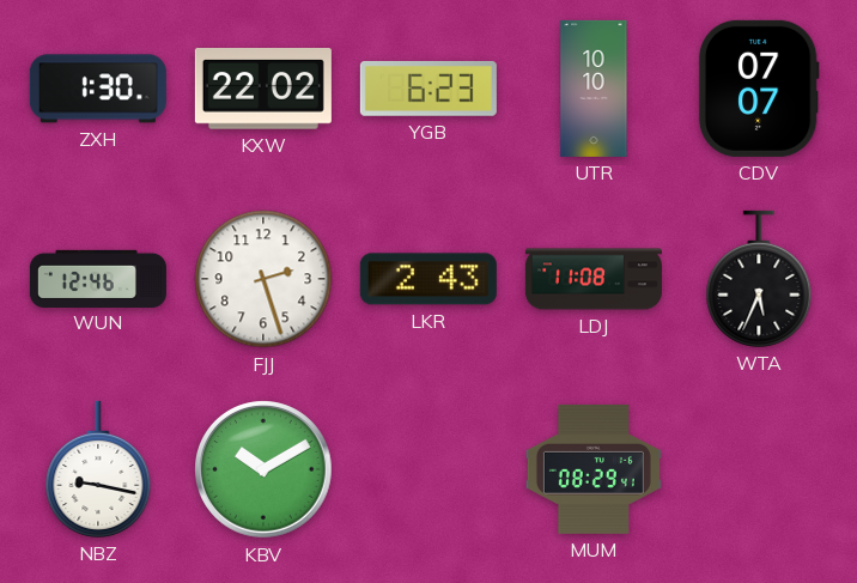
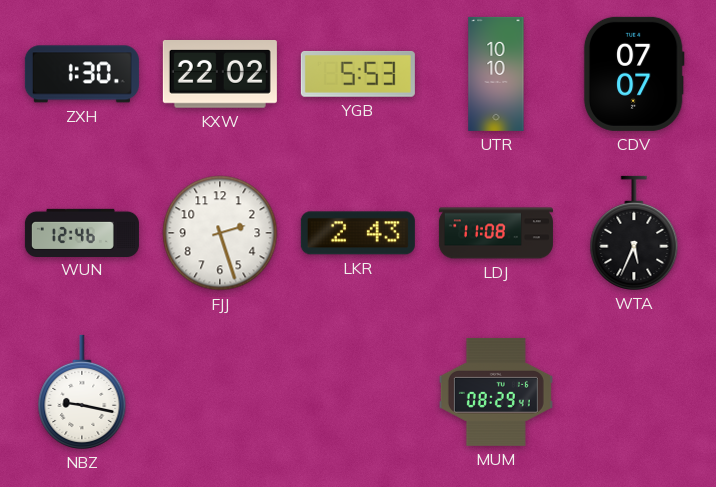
YGB: 6:23 -> 5:53
KBV: 10:10 -> none
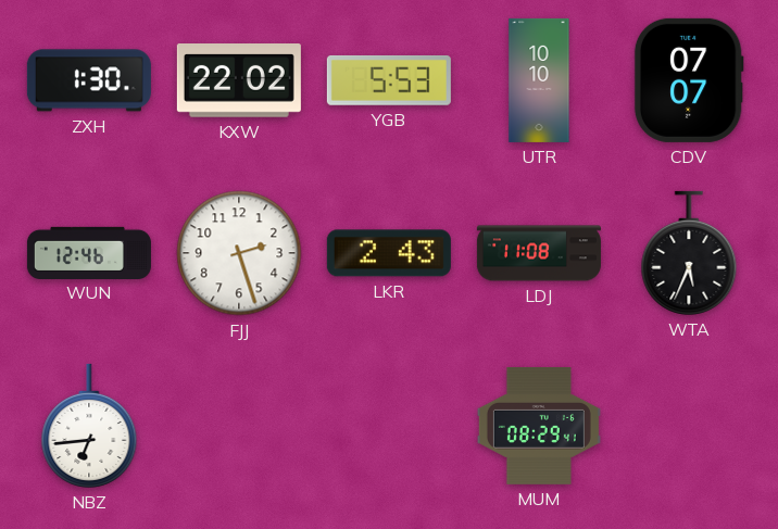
NBZ: 9:17 -> 6:44
